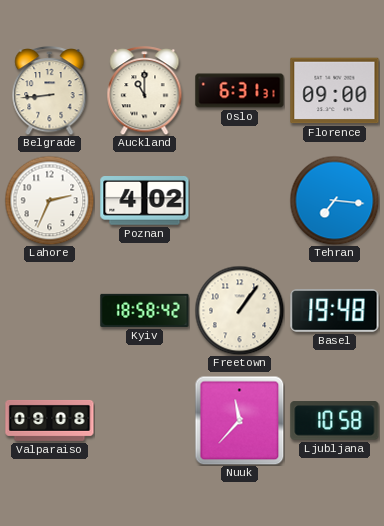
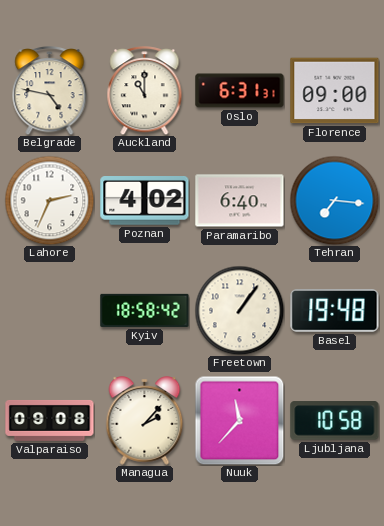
Belgrade: 8:44 -> 4:47
Paramaribo: none -> 6:40
Managua: none -> 2:07
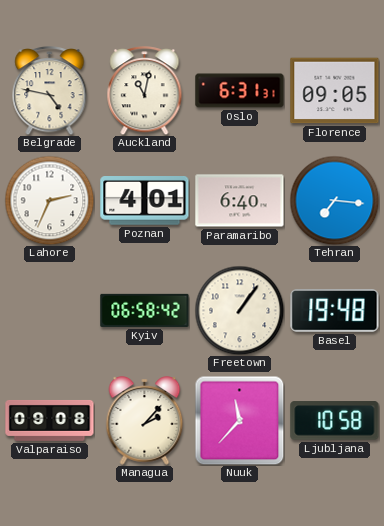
Auckland: 11:00 -> 11:02
Florence: 09:00 -> 09:05
Poznan: 4:02 -> 4:01
Kyiv: 18:58 -> 06:58
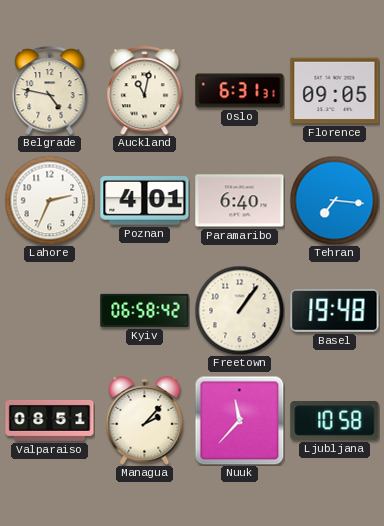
Valparaiso: 09:08 -> 08:51
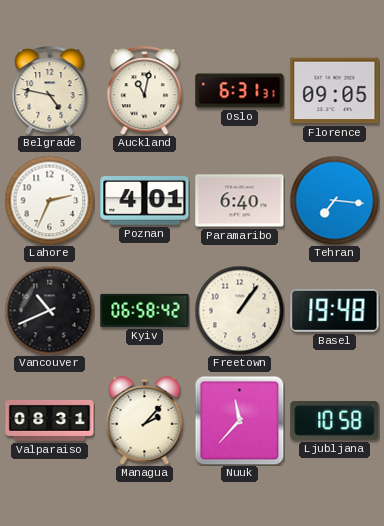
Vancouver: none -> 10:41
Valparaiso: 08:51 -> 08:31
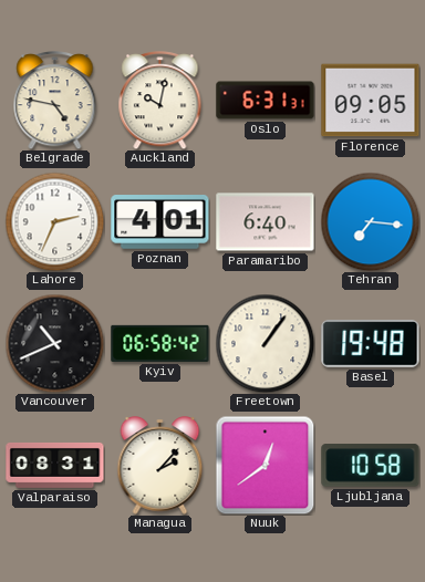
Auckland: 11:02 -> 10:02
Nuuk: 11:37 -> 12:39
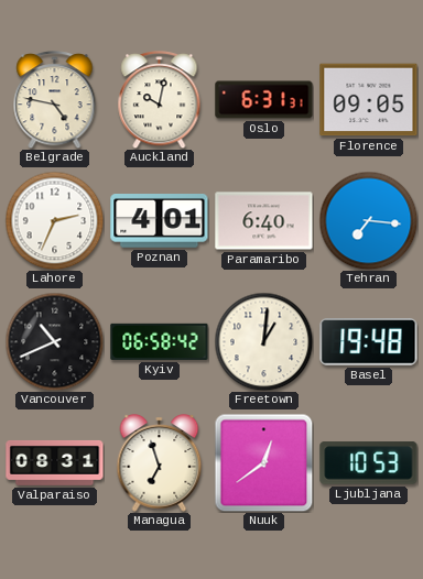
Freetown: 1:06 -> 1:01
Managua: 2:07 -> 6:57
Ljubljana: 10:58 -> 10:53
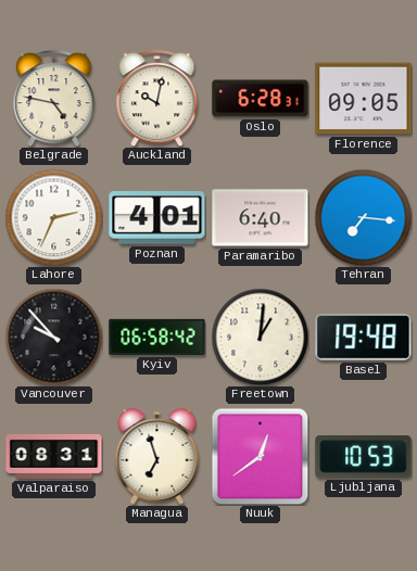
Oslo: 6:31 -> 6:28
Vancouver: 10:41 -> 9:53
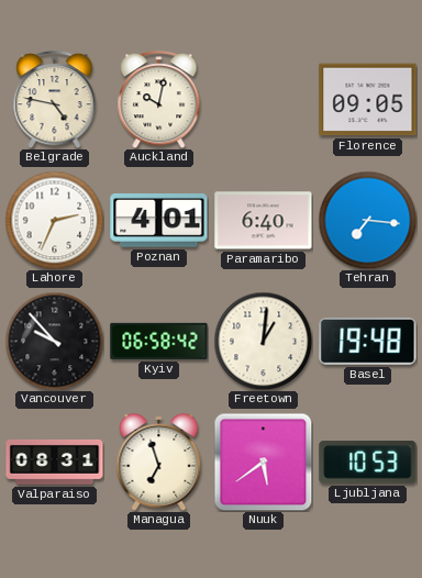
Oslo: 6:28 -> none
Nuuk: 12:39 -> 5:39
